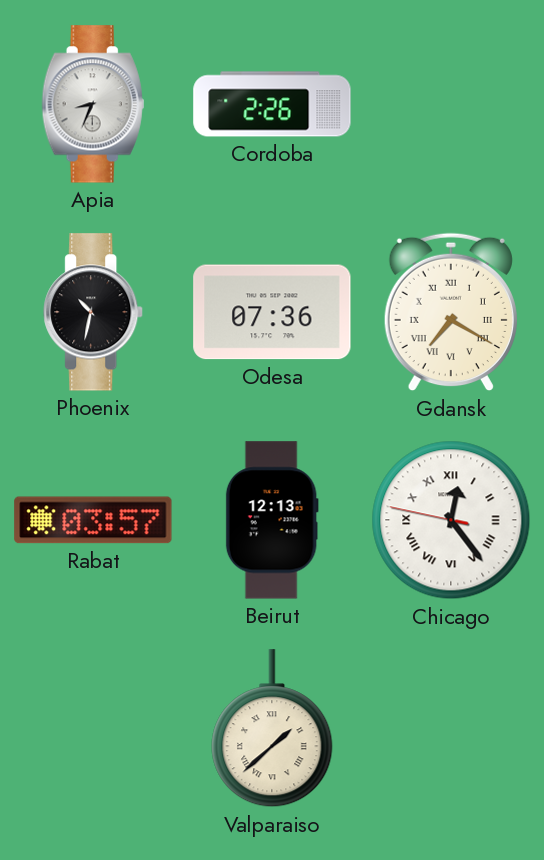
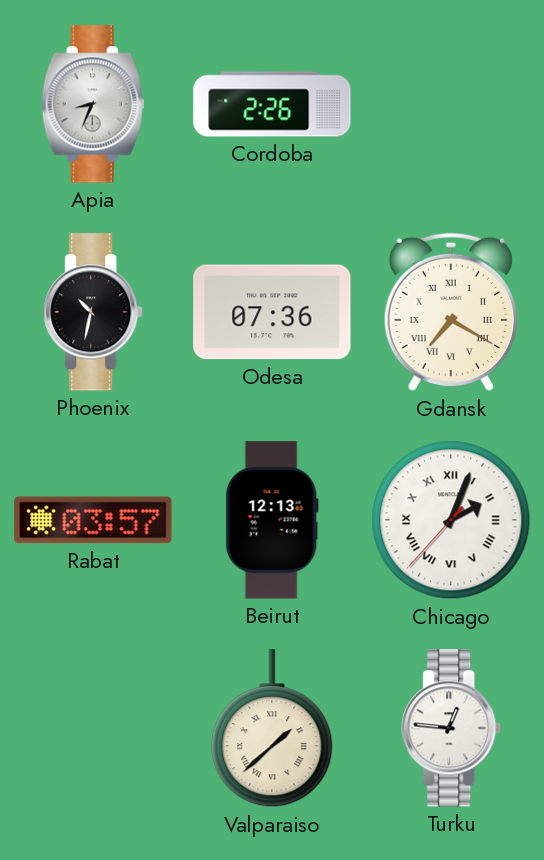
Chicago: 12:23 -> 2:03
Turku: none -> 12:46
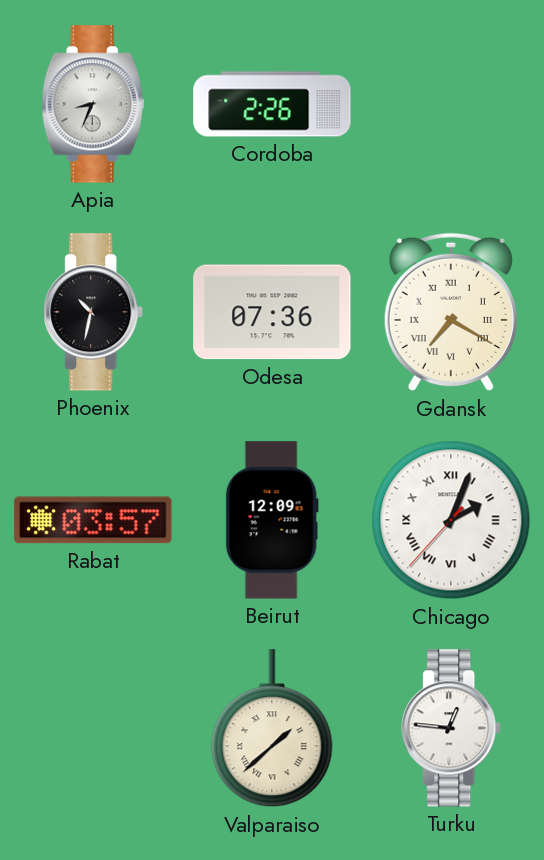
Beirut: 12:13 -> 12:09
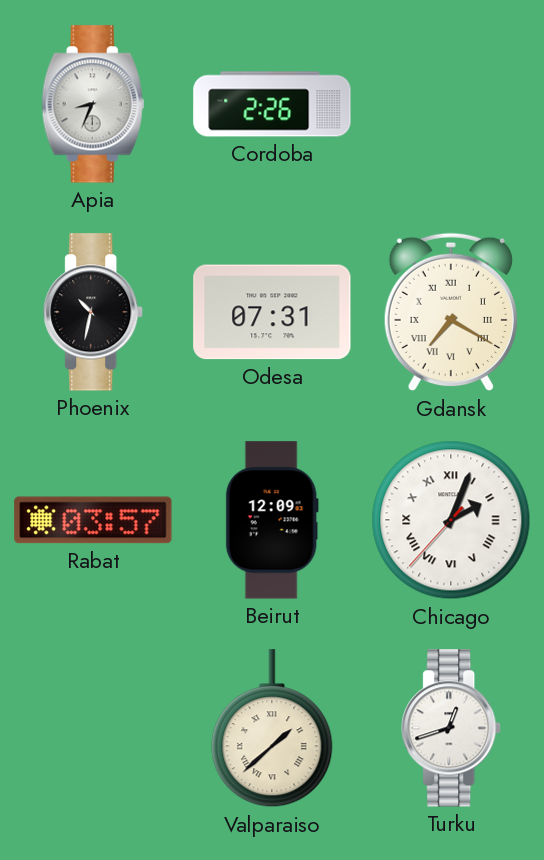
Odesa: 07:36 -> 07:31
Turku: 12:46 -> 12:42
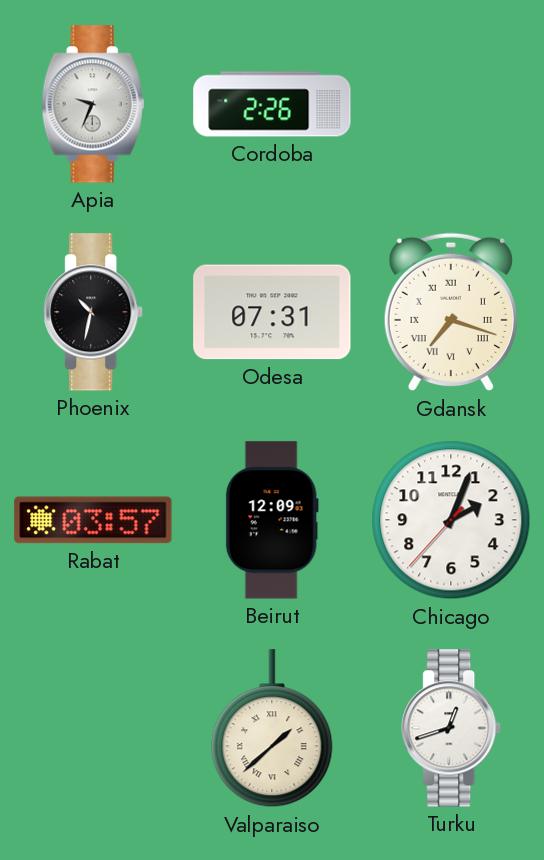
Apia: 8:34 -> 9:34
Gdansk: 7:20 -> 7:18
Chicago numerals: Roman -> Arabic
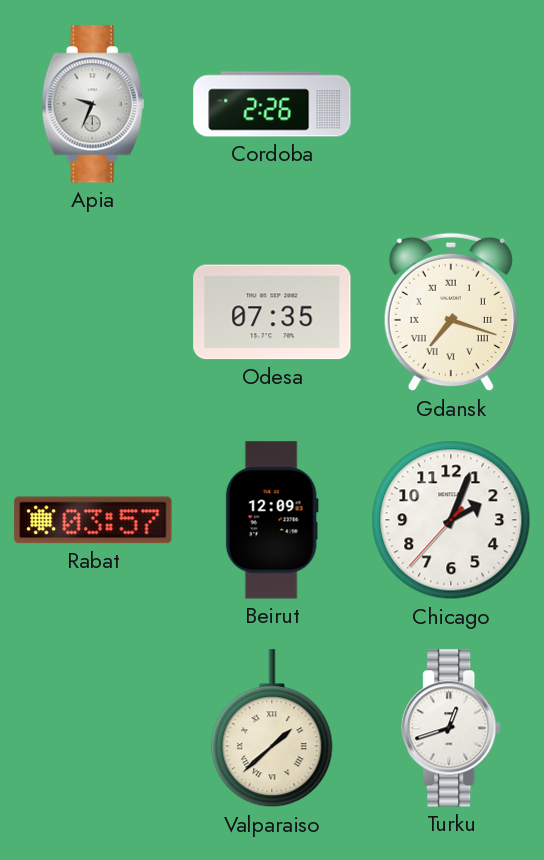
Phoenix: 10:32 -> none
Odesa: 07:31 -> 07:35
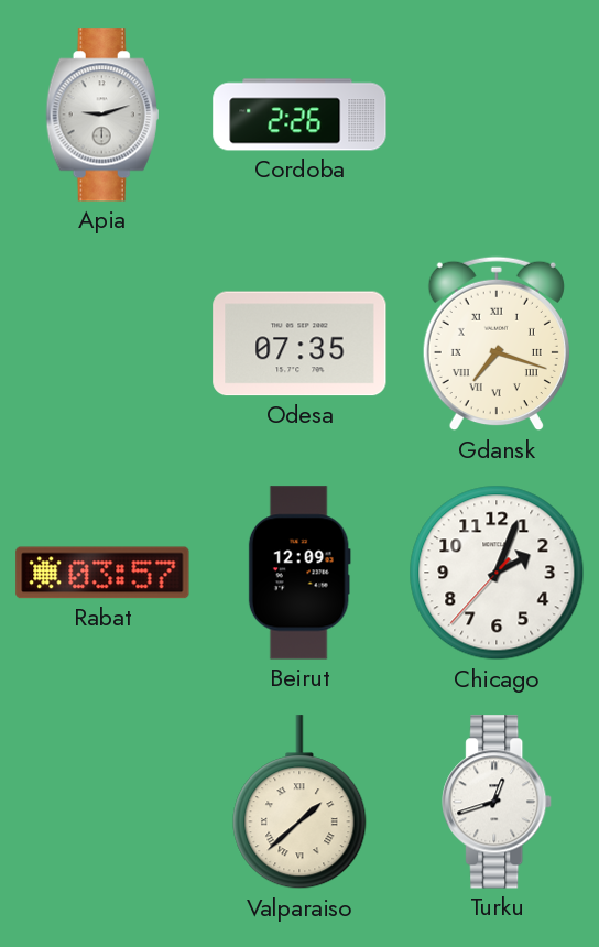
Apia: 9:34 -> 9:12
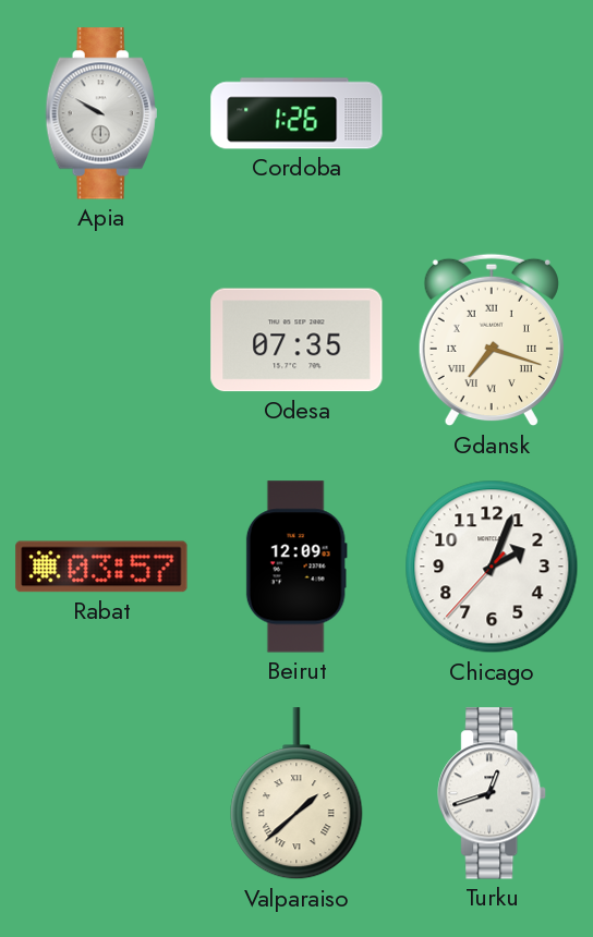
Apia: 9:12 -> 9:50
Cordoba: 2:26 -> 1:26
